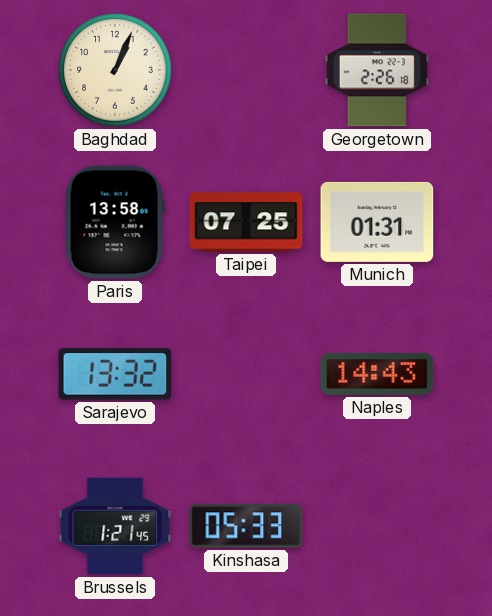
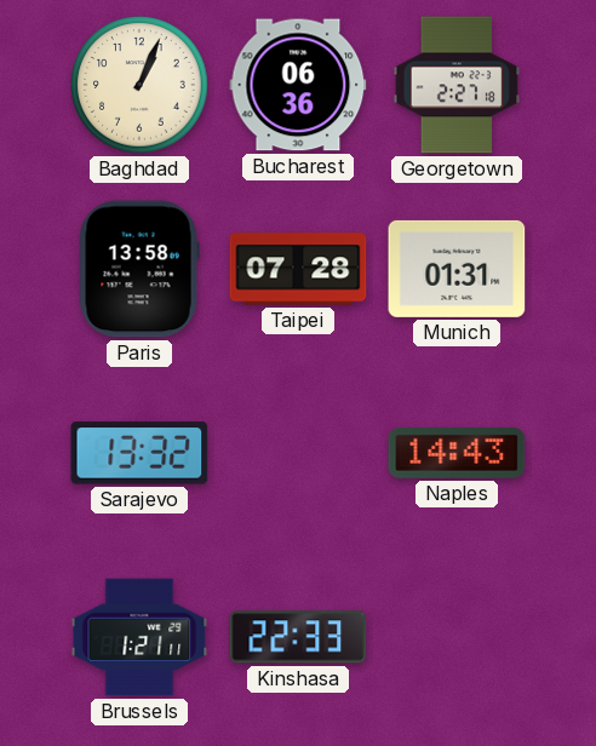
Bucharest: none -> 06:36
Georgetown: 2:26 -> 2:27
Taipei: 07:25 -> 07:28
Brussels: 1:21:45 -> 1:21:11
Kinshasa: 05:33 -> 22:33
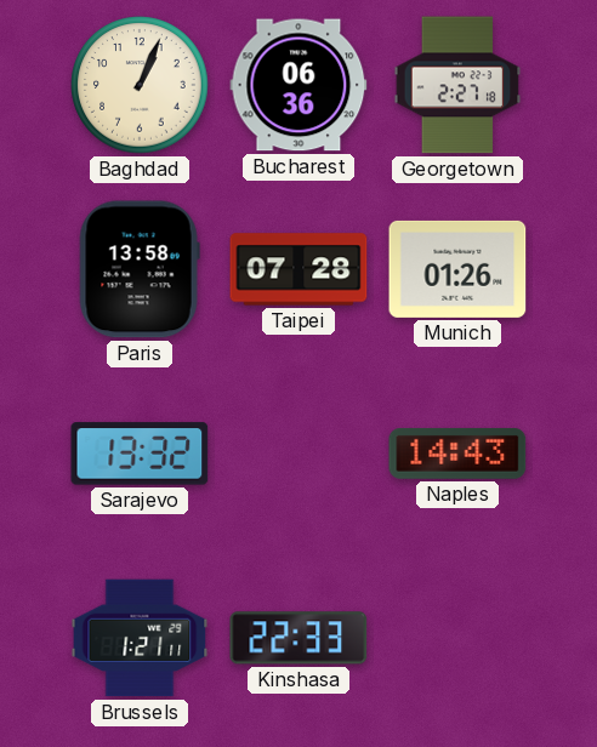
Munich: 01:31 -> 01:26
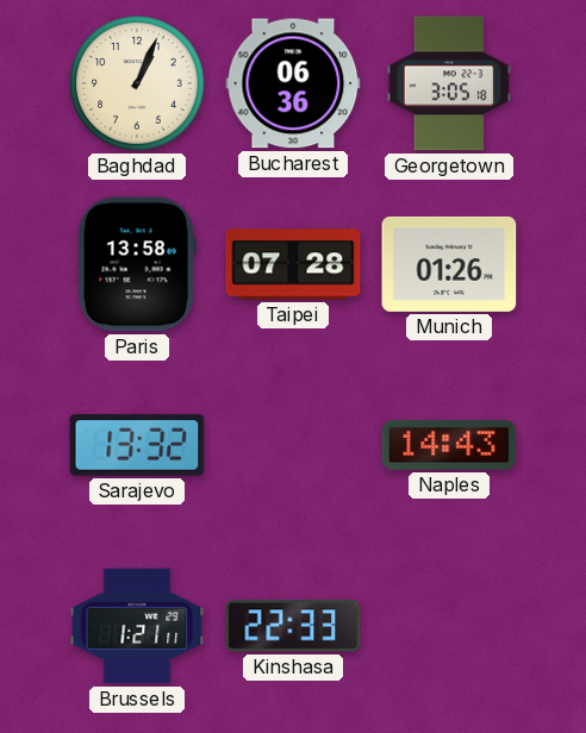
Georgetown: 2:27 -> 3:05
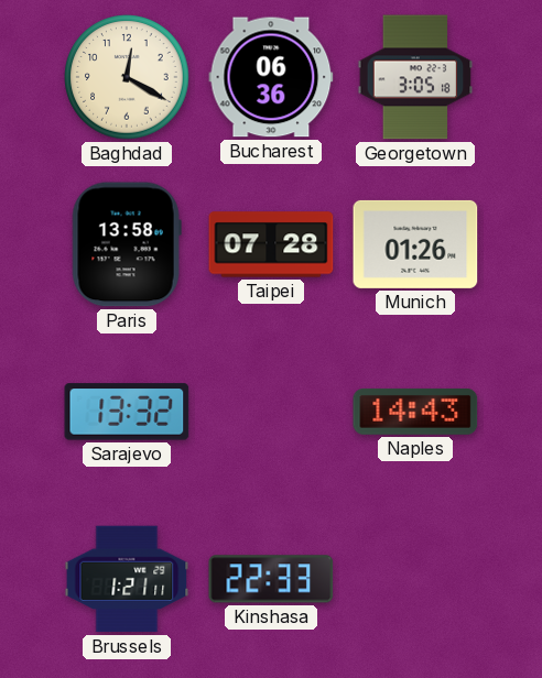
Baghdad: 1:04 -> 12:20
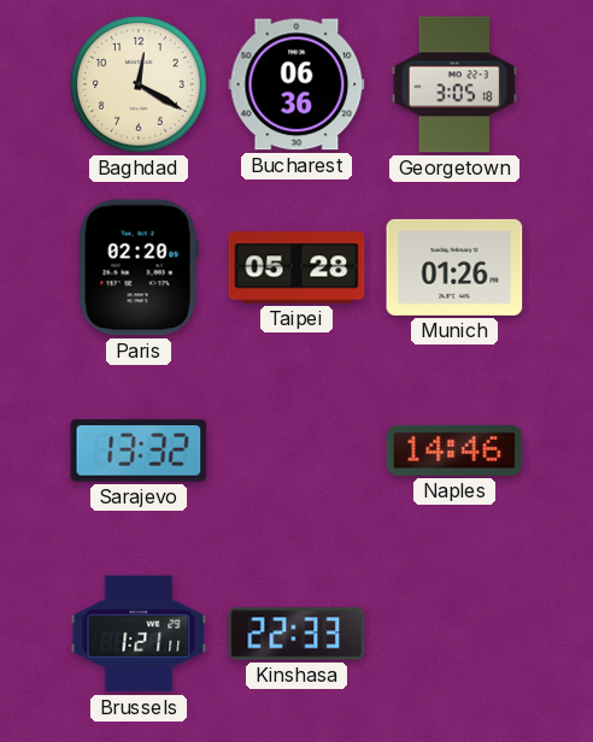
Paris: 13:58 -> 02:20
Taipei: 07:28 -> 05:28
Naples: 14:43 -> 14:46
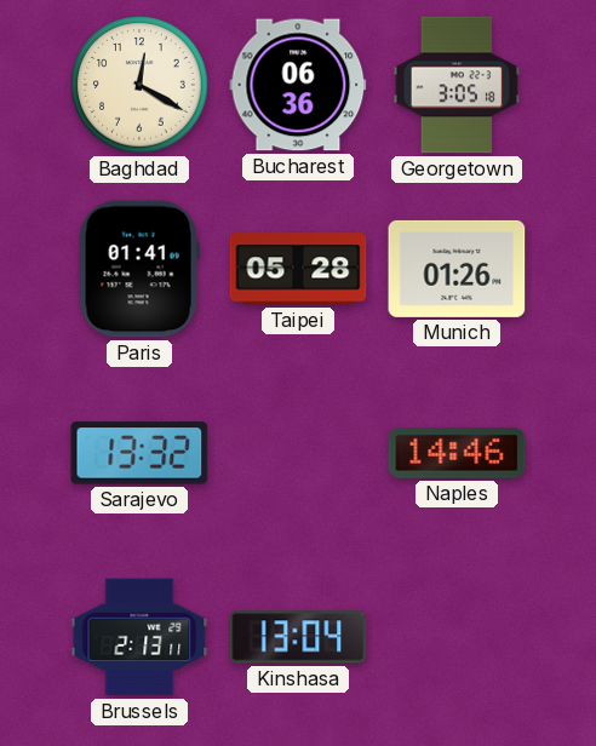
Paris: 02:20 -> 01:41
Brussels: 1:21 -> 2:13
Kinshasa: 22:33 -> 13:04
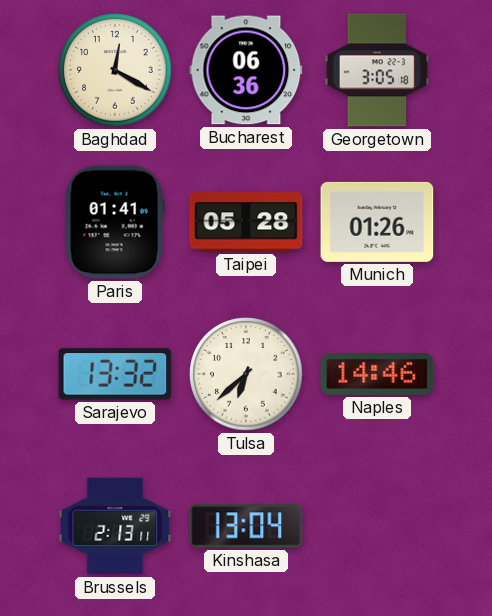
Tulsa: none -> 6:38
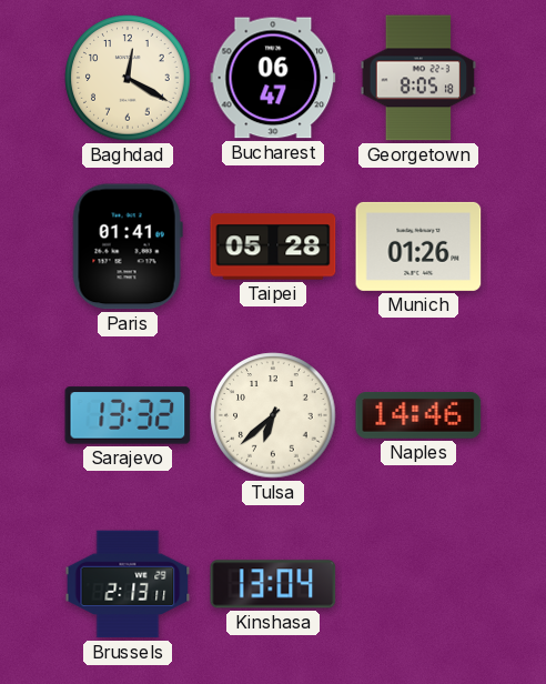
Bucharest: 06:36 -> 06:47
Georgetown: 3:05 -> 8:05
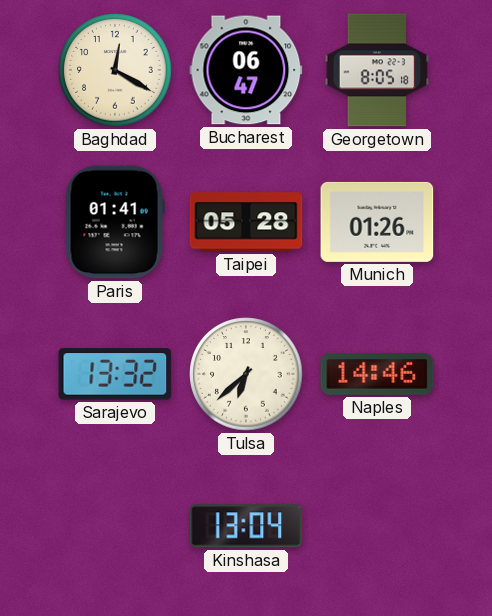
Brussels: 2:13 -> none
